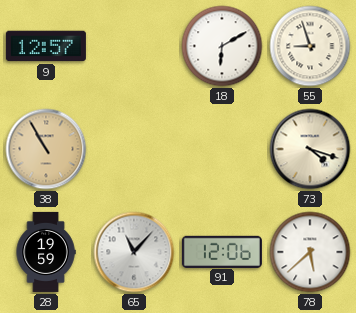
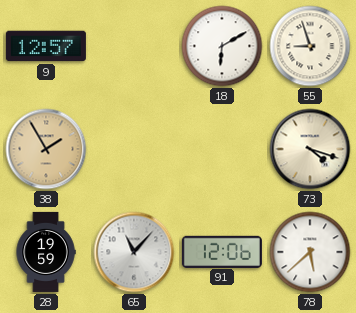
38: 10:55 -> 1:55
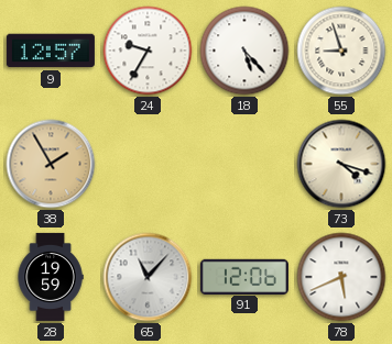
24: none -> 9:35
18: 6:10 -> 5:23
78: 5:38 -> 5:41
